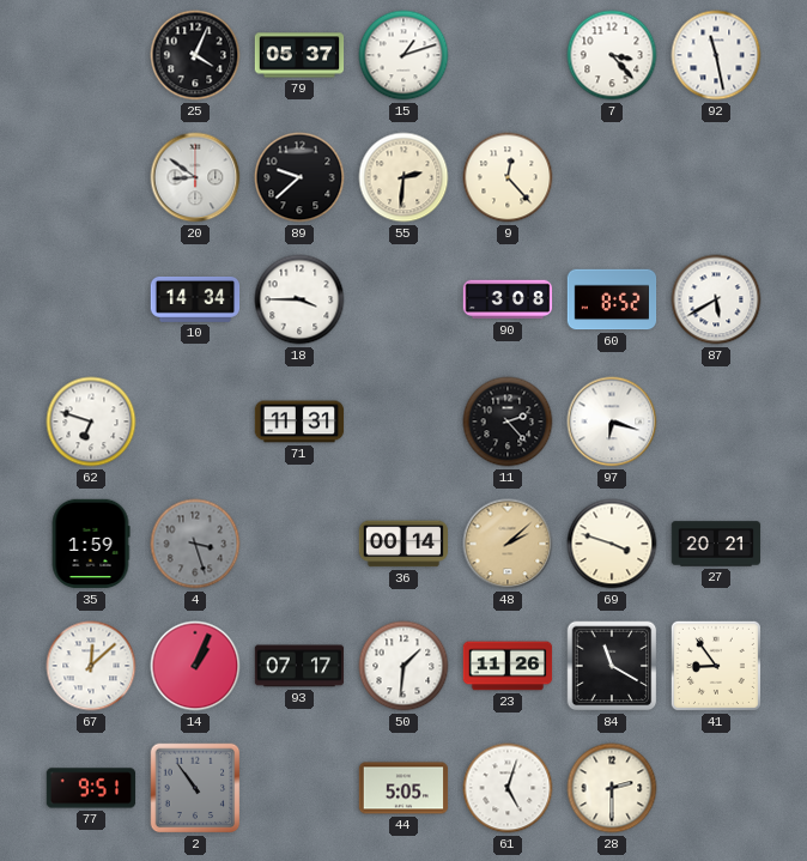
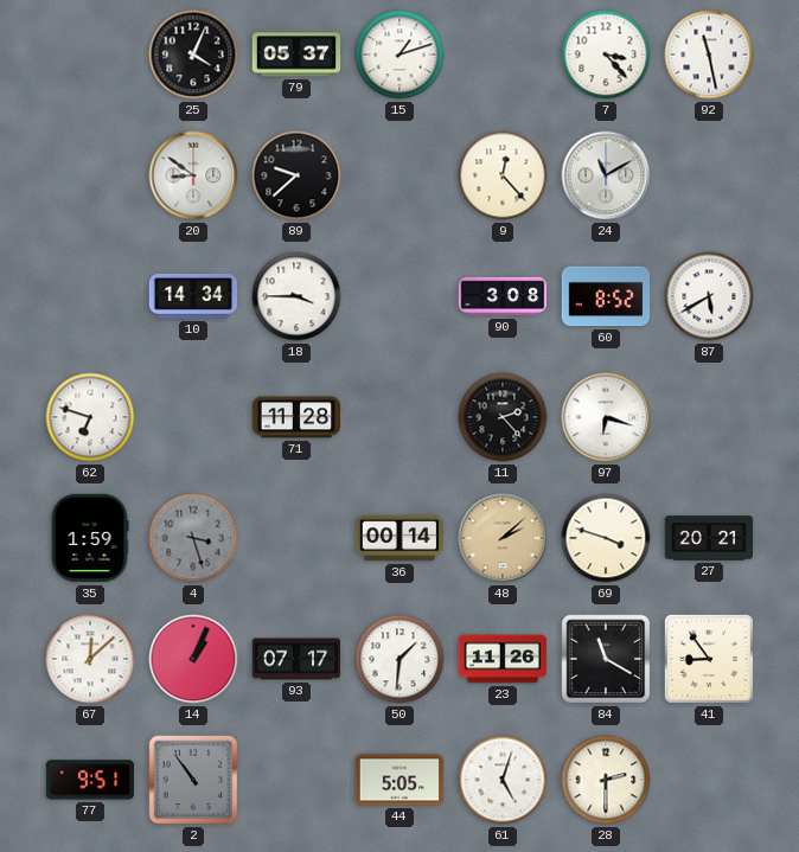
55: 2:31 -> none
24: none -> 11:10
71: 11:31 -> 11:28
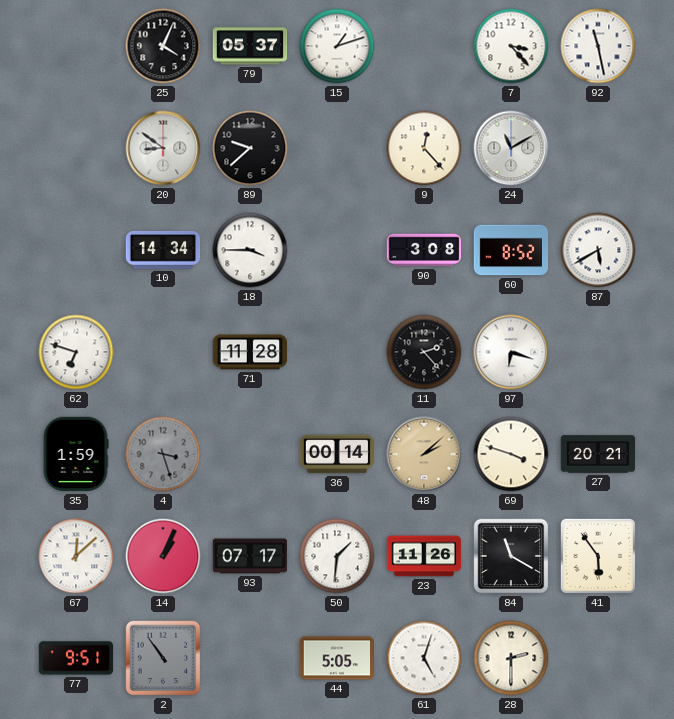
41: 8:54 -> 5:54
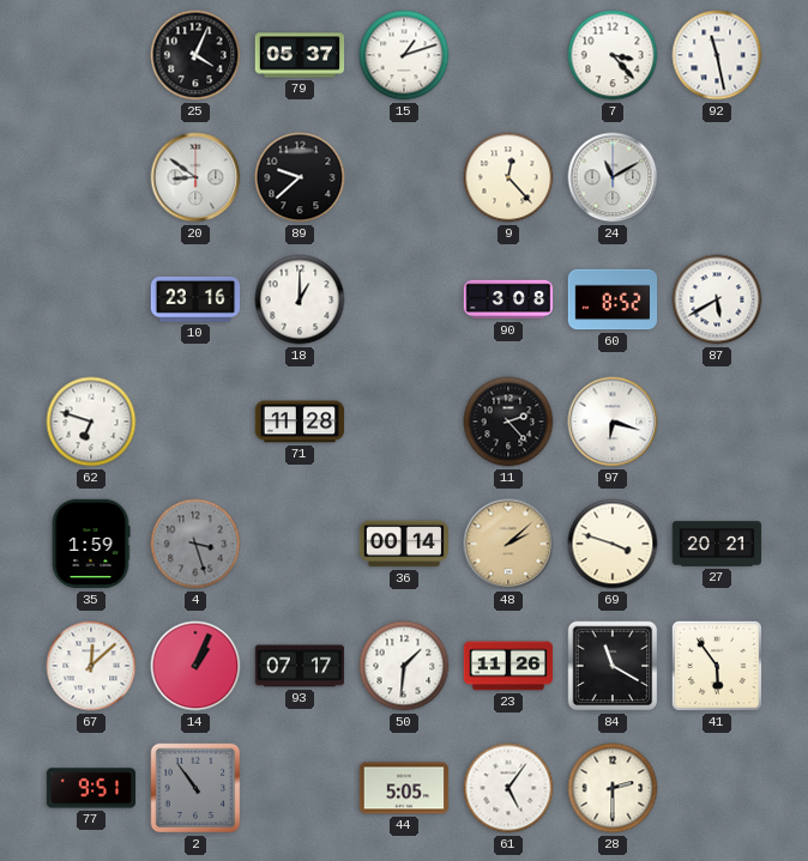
10: 14:34 -> 23:16
18: 3:45 -> 1:00
61: 5:03 -> 5:06
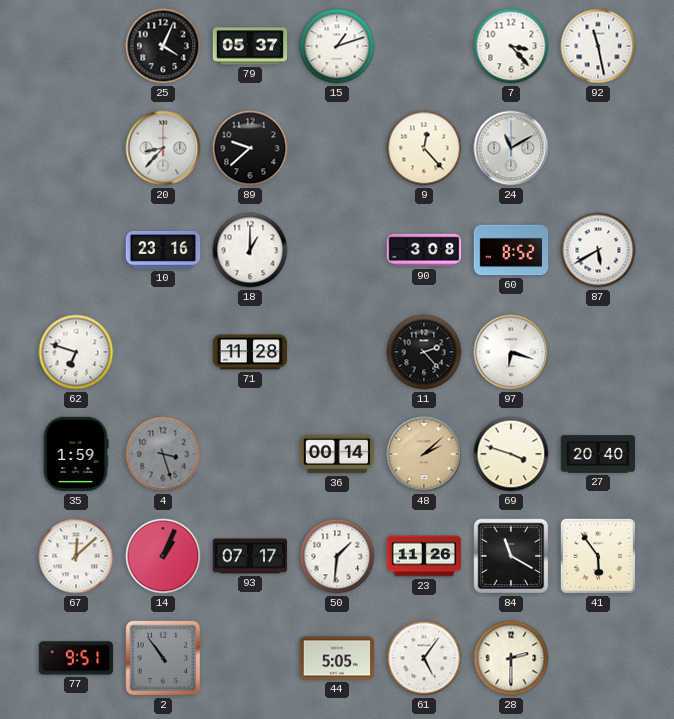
20: 8:51 -> 8:37
27: 20:21 -> 20:40
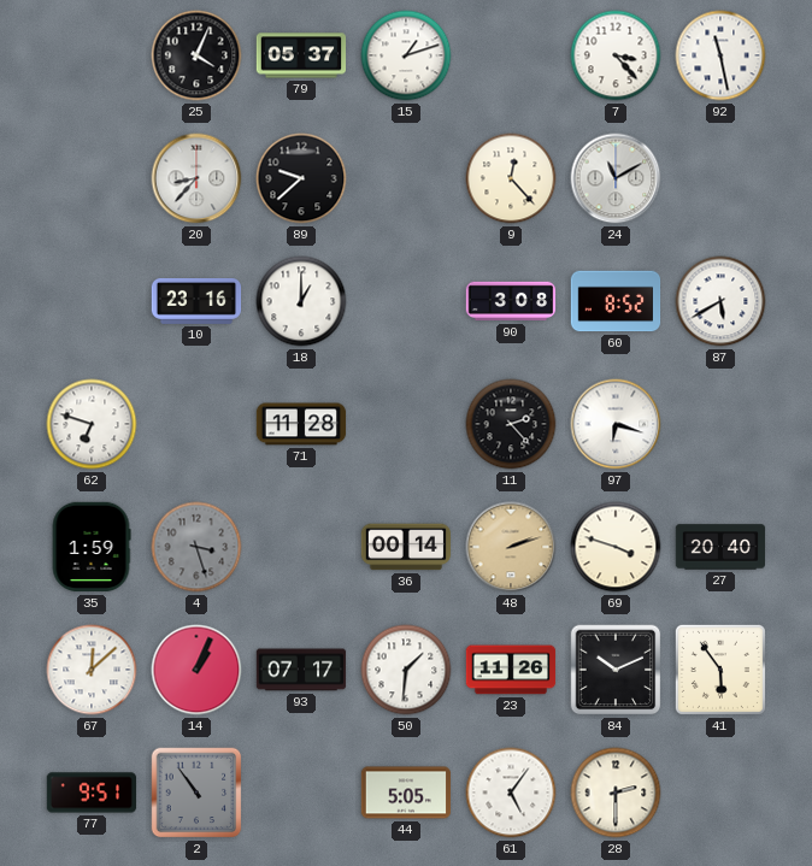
48: 2:08 -> 2:12
84: 11:20 -> 10:11
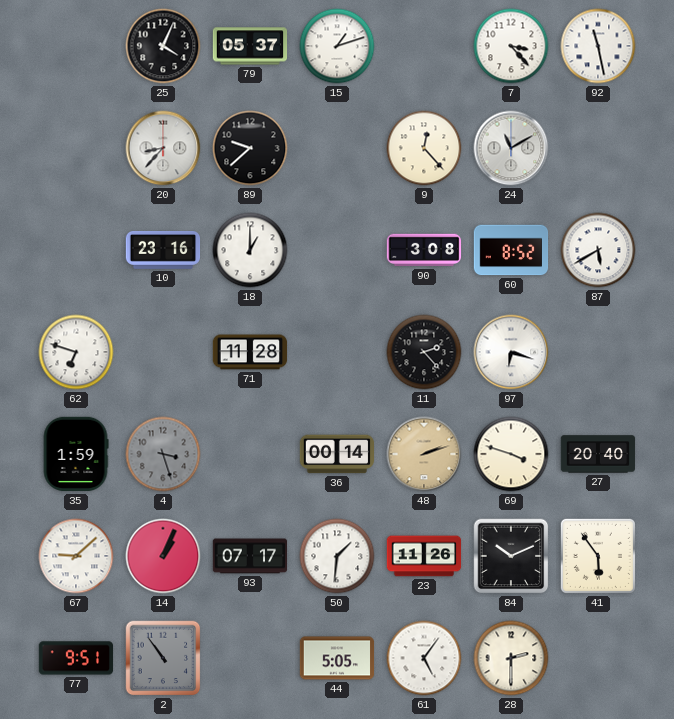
67: 12:08 -> 9:08
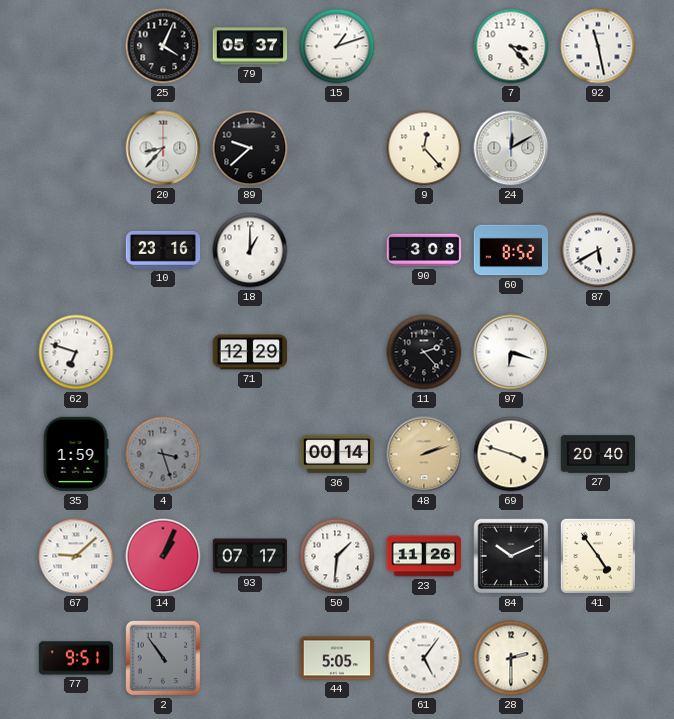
24: 11:10 -> 12:10
71: 11:28 -> 12:29
41: 5:54 -> 4:54
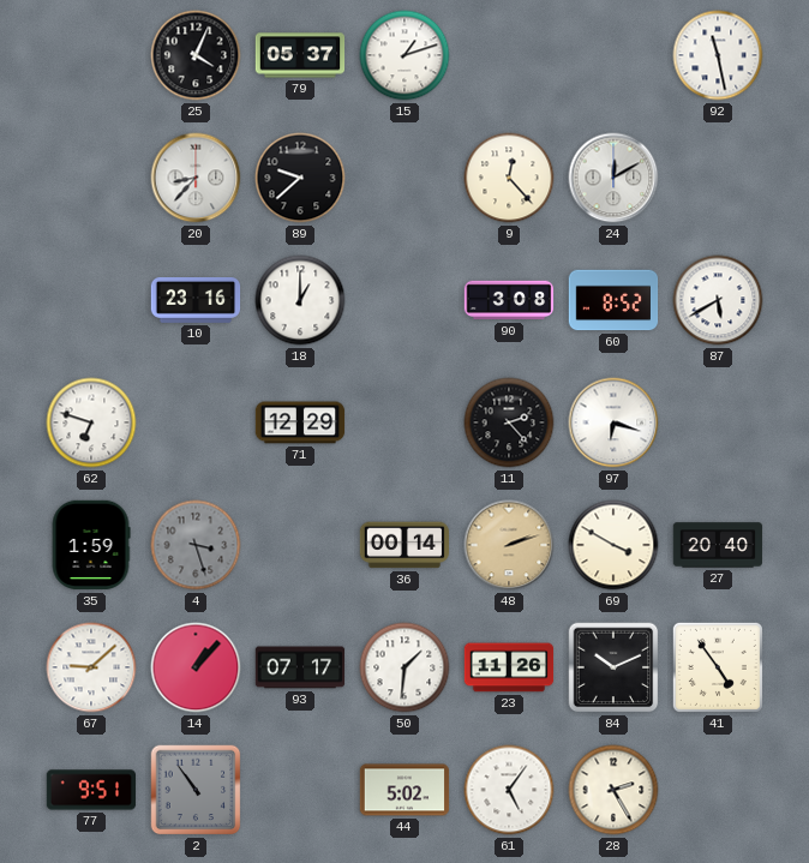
7: 3:23 -> none
69: 3:48 -> 3:50
14: 1:04 -> 1:07
44: 5:05 -> 5:02
28: 2:30 -> 2:25
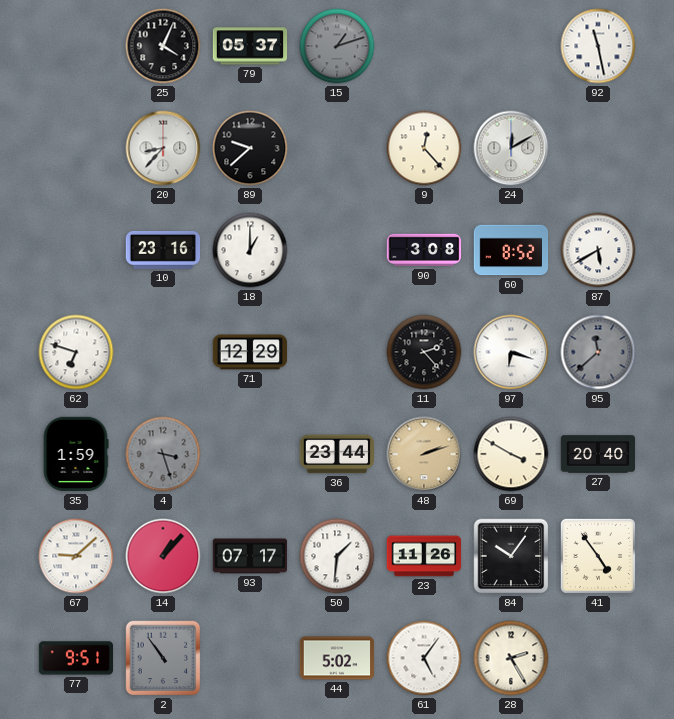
15 dial: white -> grey
95: none -> 11:38
36: 00:14 -> 23:44
84: 10:11 -> 10:06
